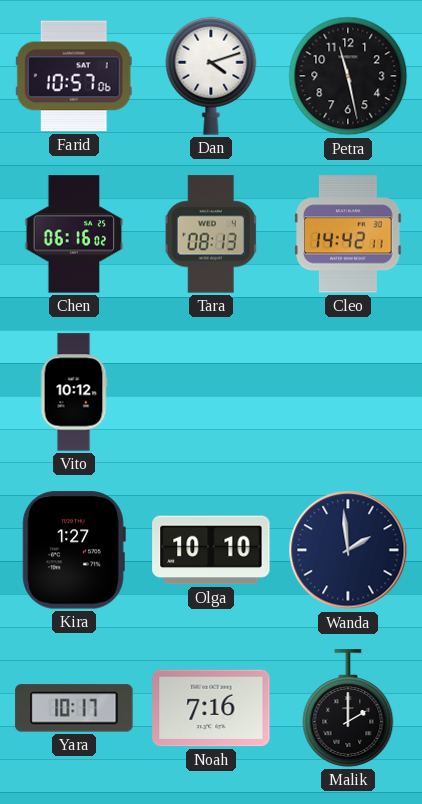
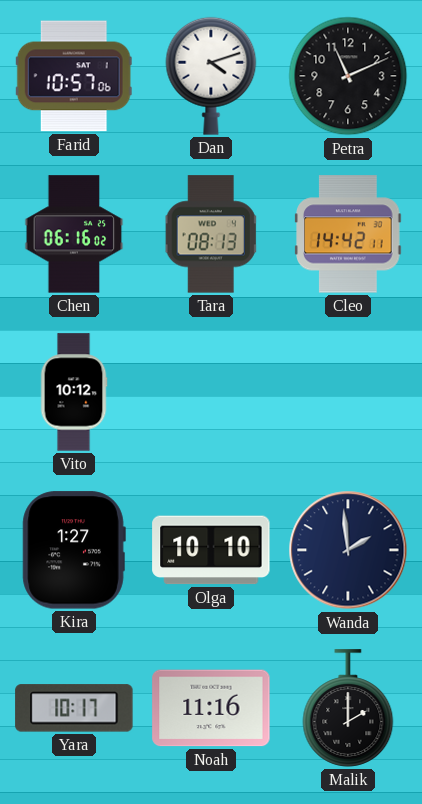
Petra: 11:28 -> 11:11
Noah: 7:16 -> 11:16
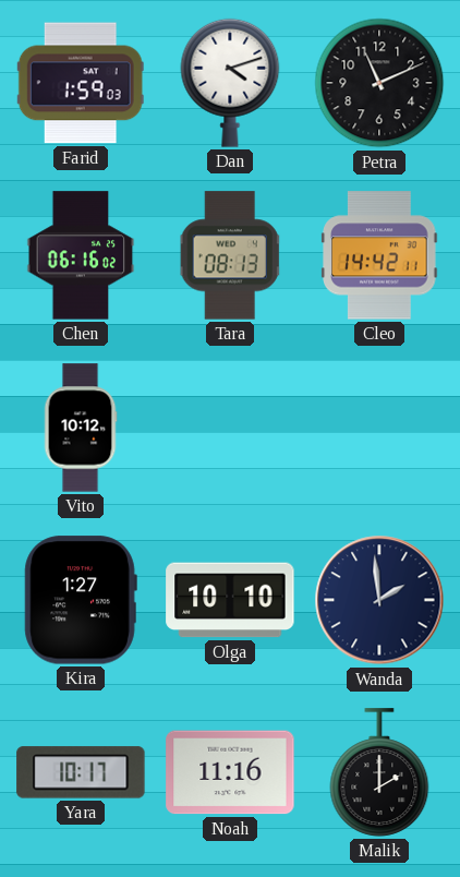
Farid: 10:57 -> 1:59
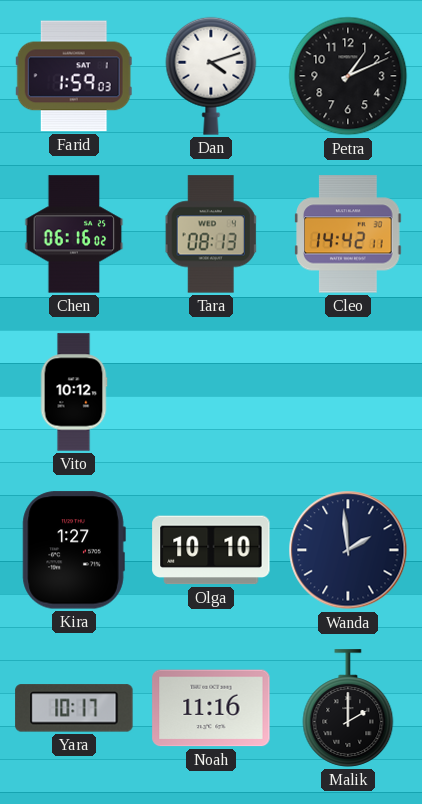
Petra: 11:11 -> 1:11
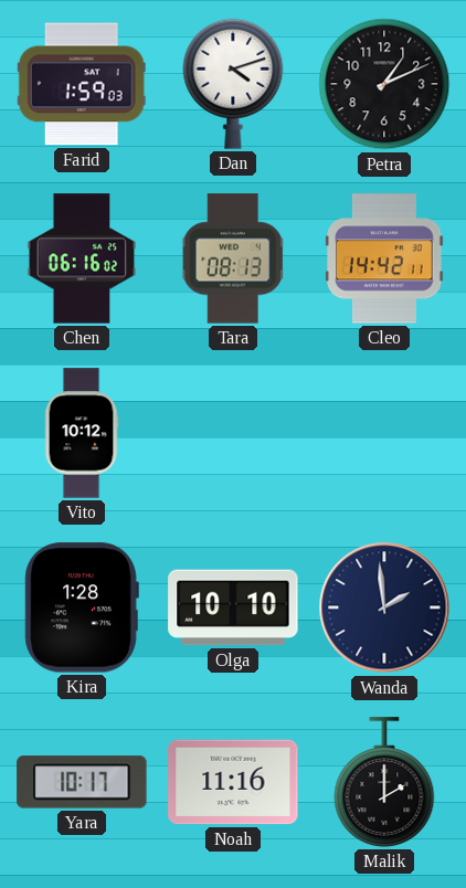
Kira: 1:27 -> 1:28
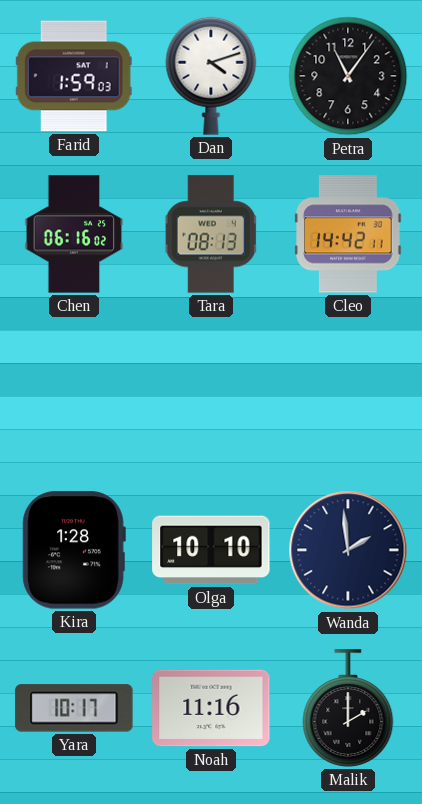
Petra: 1:11 -> 11:06
Vito: 10:12 -> none
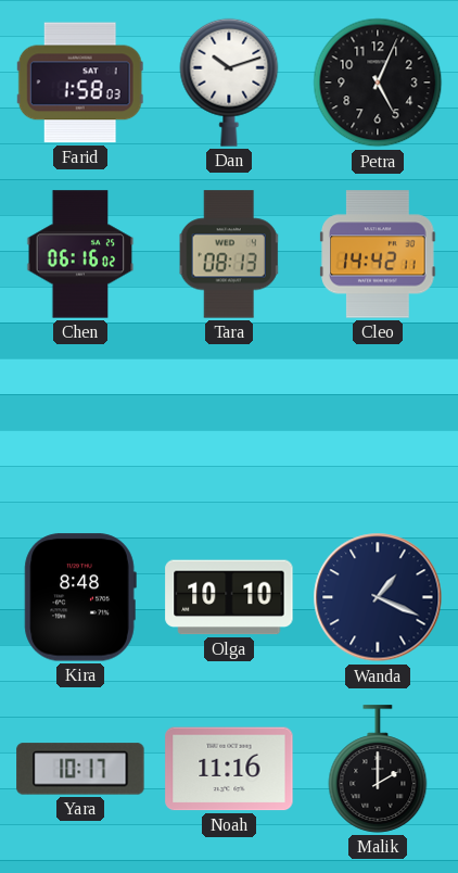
Farid: 1:59 -> 1:58
Dan: 4:12 -> 10:12
Petra: 11:06 -> 5:04
Kira: 1:28 -> 8:48
Wanda: 1:59 -> 1:19
